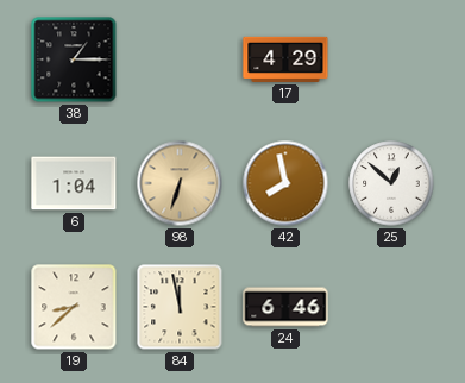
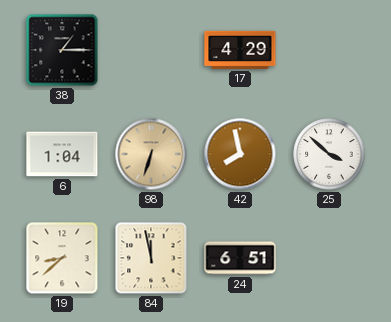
25: 12:52 -> 3:52
24: 6:46 -> 6:51
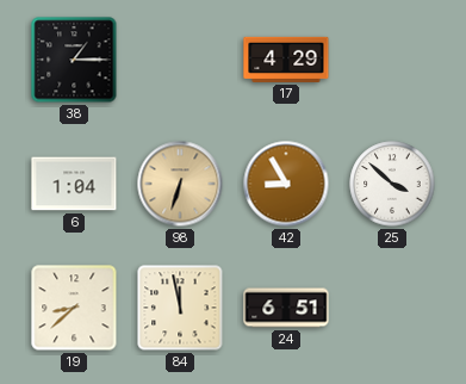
42: 7:58 -> 8:55
